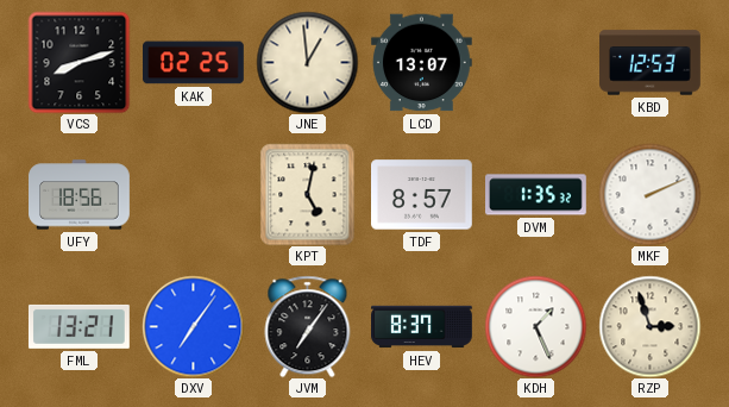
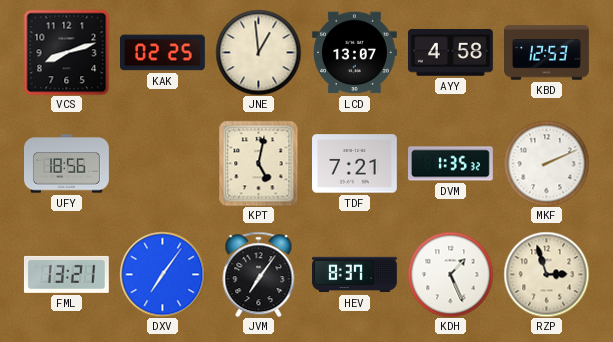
AYY: none -> 4:58
TDF: 8:57 -> 7:21
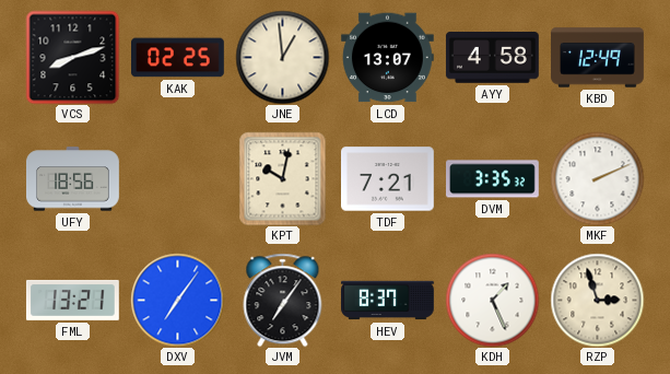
KBD: 12:53 -> 12:49
KPT: 5:02 -> 10:02
DVM: 1:35 -> 3:35
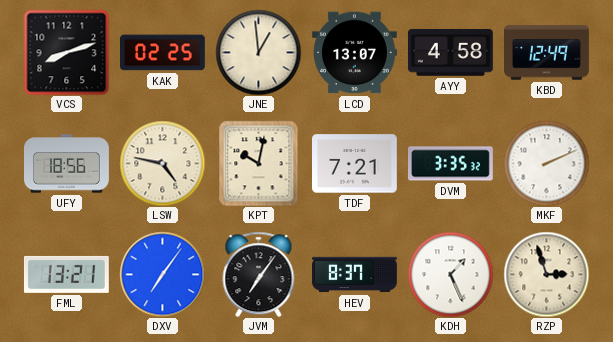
LSW: none -> 4:47
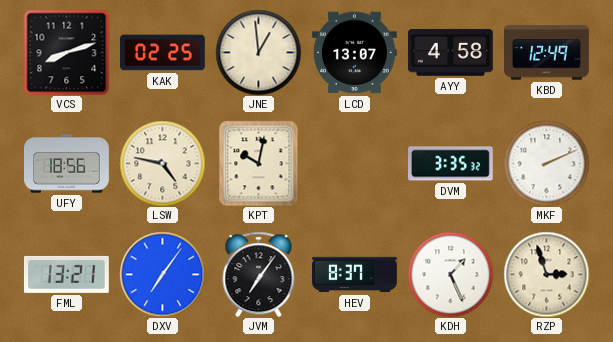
TDF: 7:21 -> none
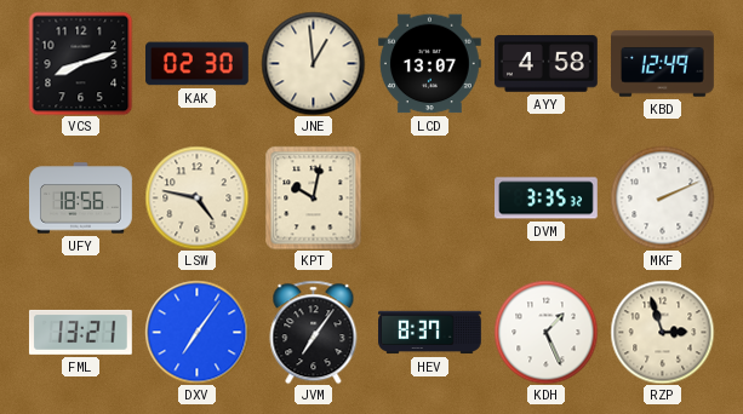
KAK: 02:25 -> 02:30
